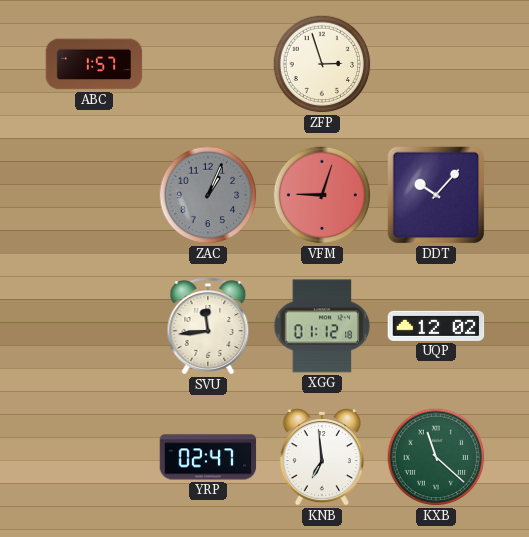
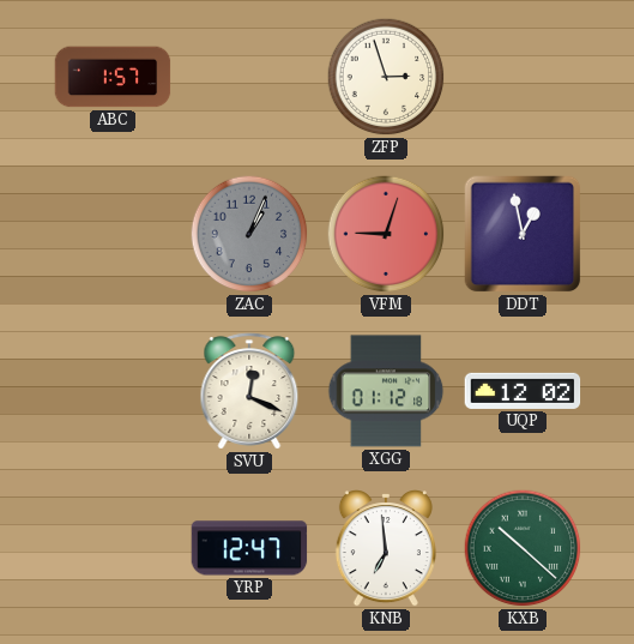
DDT: 10:07 -> 12:58
SVU: 11:44 -> 12:19
YRP: 02:47 -> 12:47
KXB: 11:22 -> 10:22
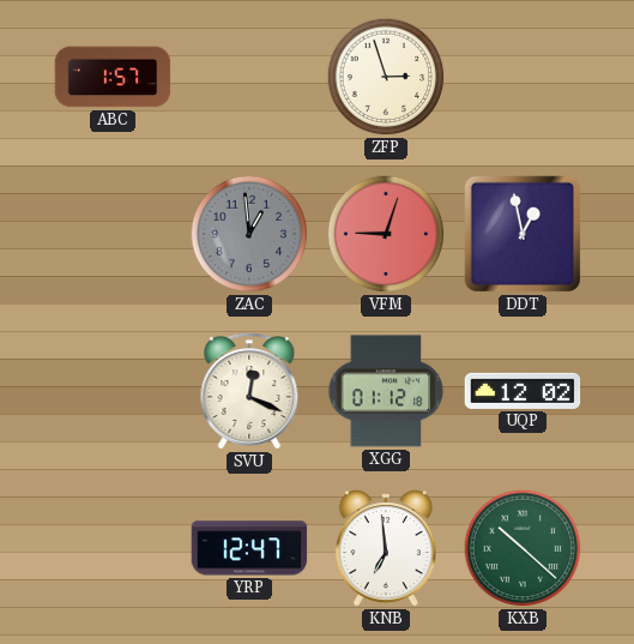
ZAC: 1:04 -> 12:59
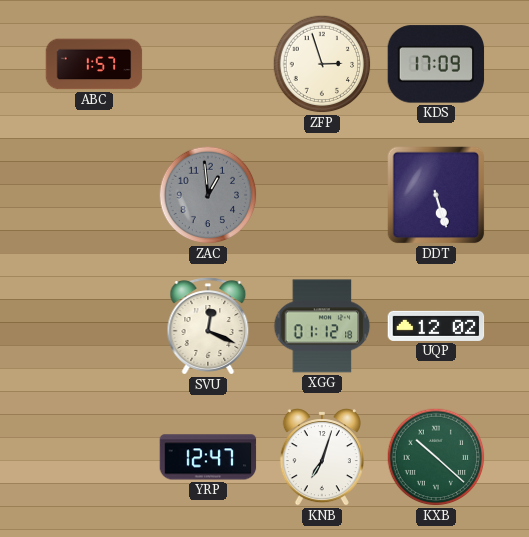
KDS: none -> 17:09
VFM: 9:03 -> none
DDT: 12:58 -> 5:27
KNB: 6:59 -> 7:03
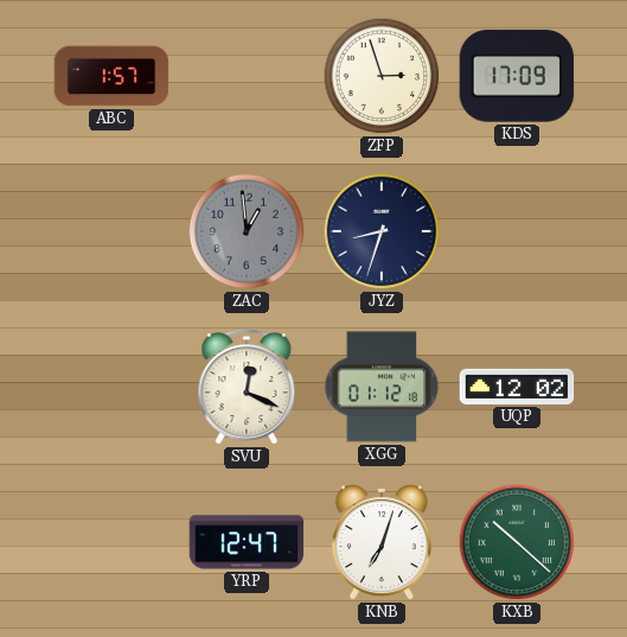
JYZ: none -> 8:33
DDT: 5:27 -> none
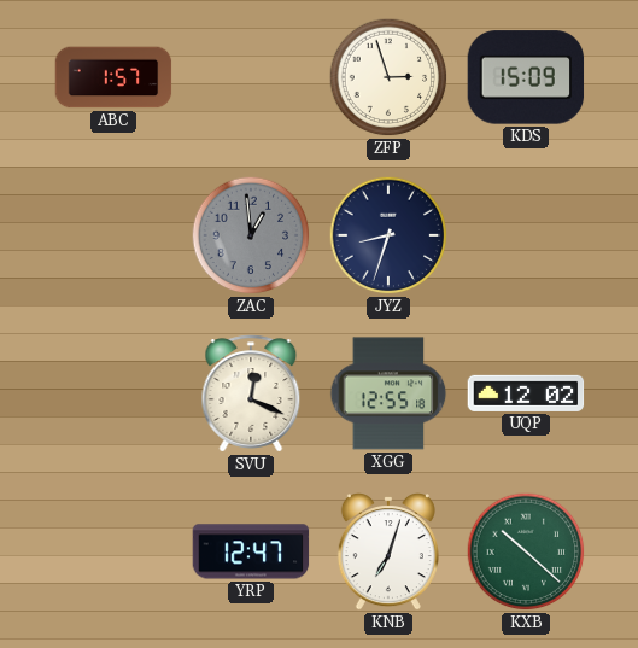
KDS: 17:09 -> 15:09
XGG: 01:12 -> 12:55
